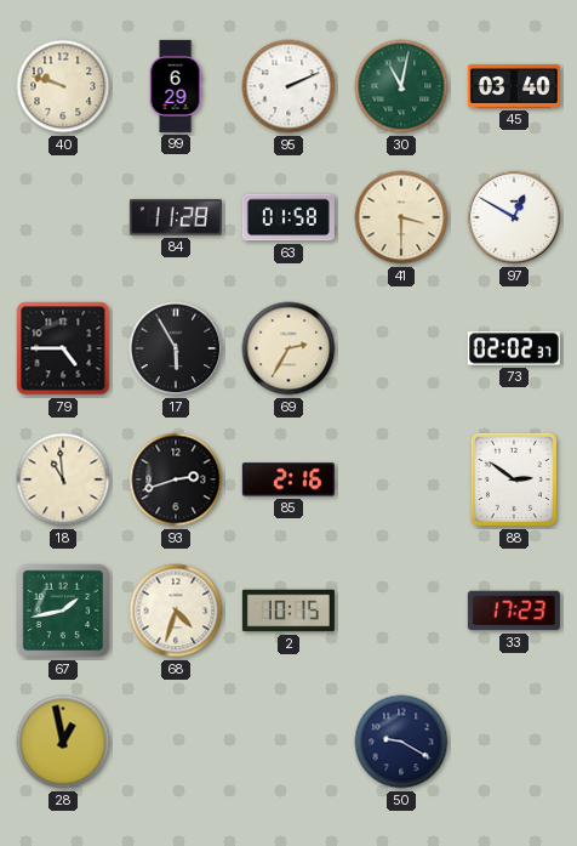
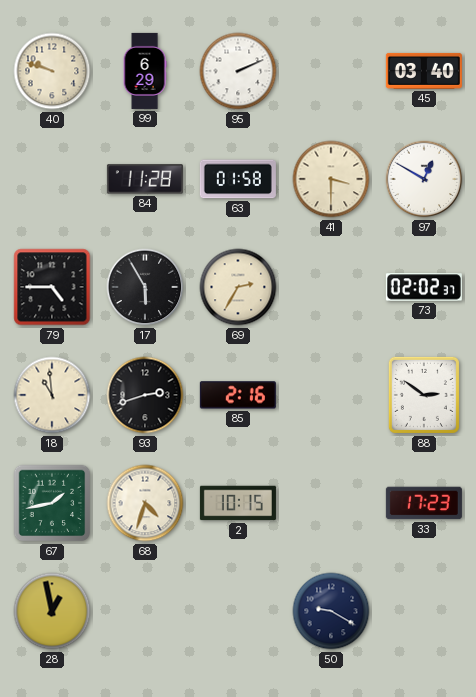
30: 11:02 -> none
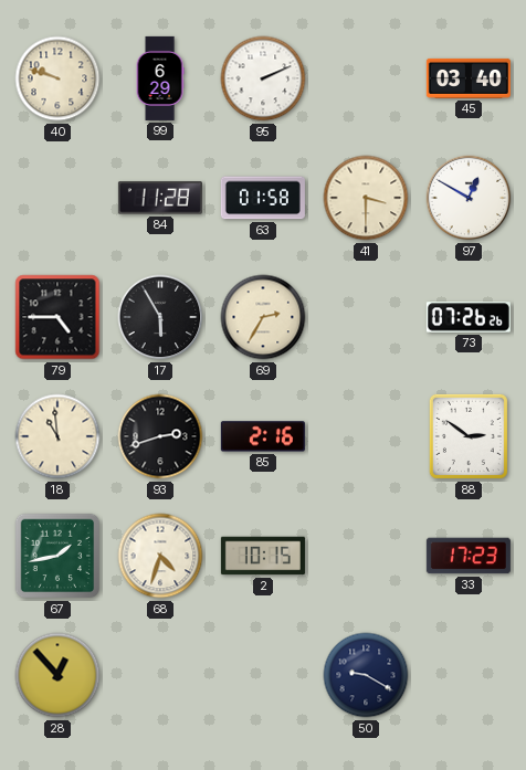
73: 02:02 -> 07:26
28: 12:58 -> 12:53
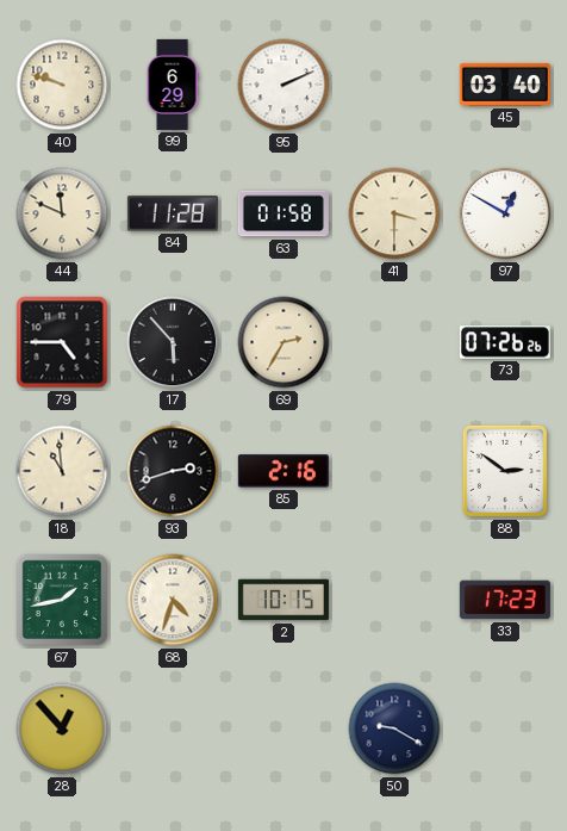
44: none -> 11:49
17: 5:55 -> 5:53
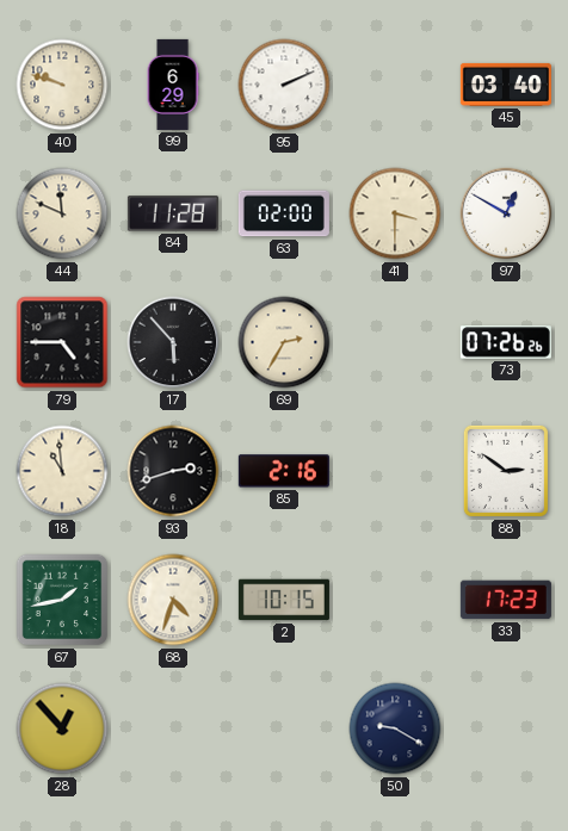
63: 01:58 -> 02:00
